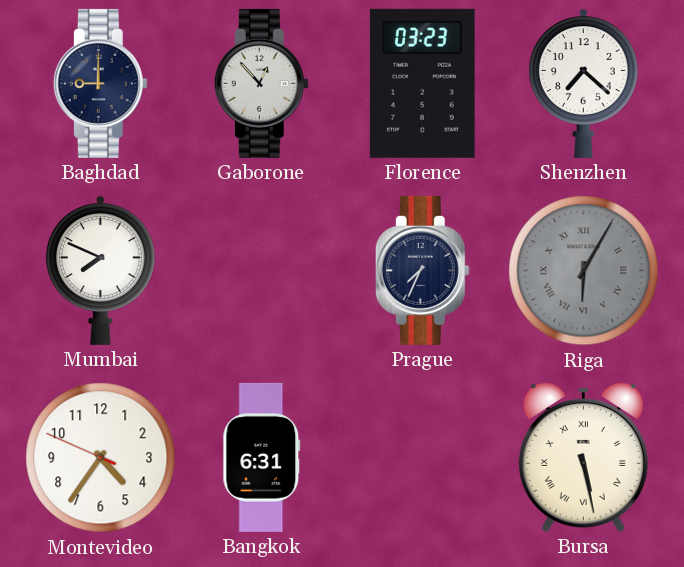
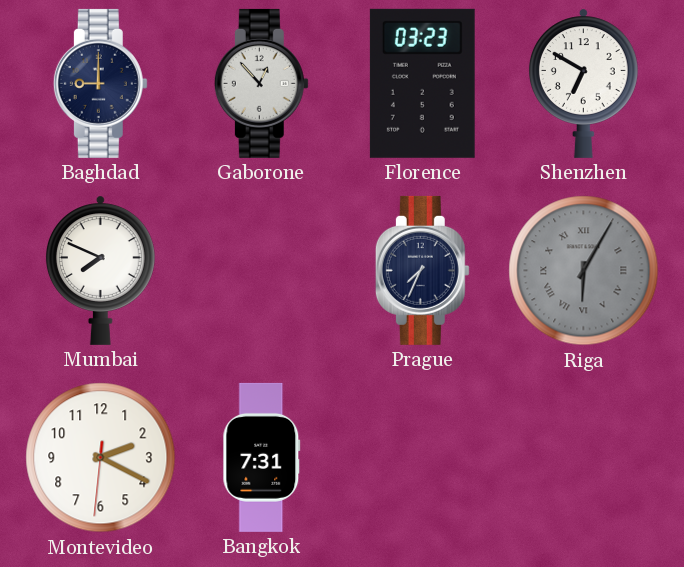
Shenzhen: 7:22 -> 6:50
Montevideo: 4:35 -> 2:19
Bangkok: 6:31 -> 7:31
Bursa: 5:28 -> none
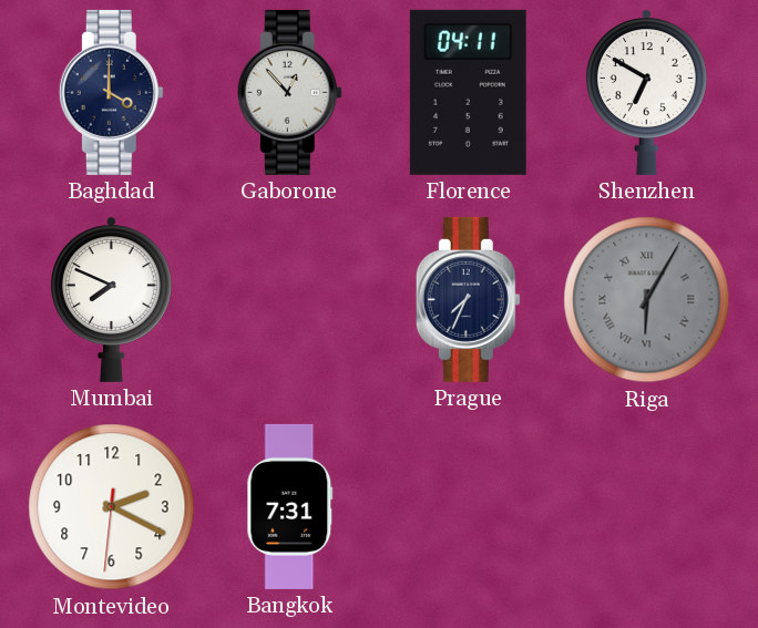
Baghdad: 9:00 -> 4:00
Florence: 03:23 -> 04:11
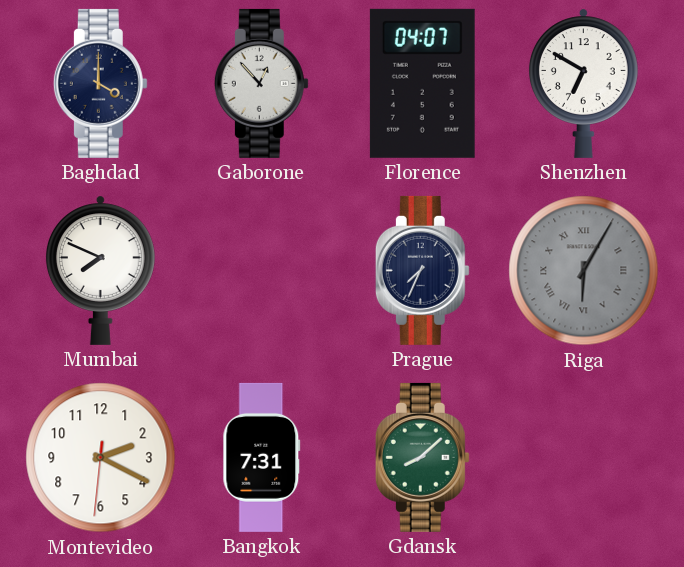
Florence: 04:11 -> 04:07
Gdansk: none -> 8:08
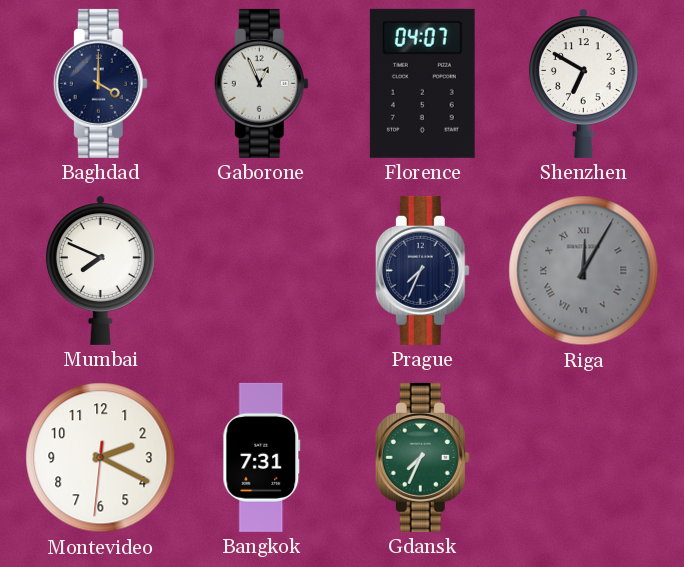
Gaborone: 12:53 -> 12:56
Riga: 6:05 -> 12:05
Gdansk: 8:08 -> 7:34
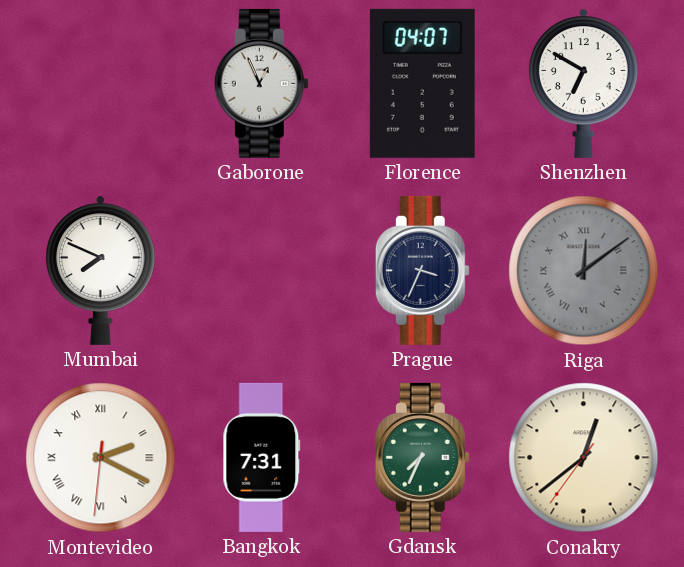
Baghdad: 4:00 -> none
Prague: 7:34 -> 3:34
Riga: 12:05 -> 12:09
Montevideo numerals: Arabic -> Roman
Conakry: none -> 12:38
